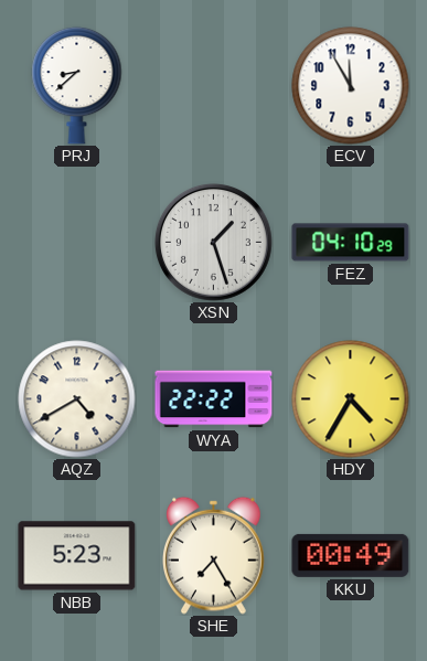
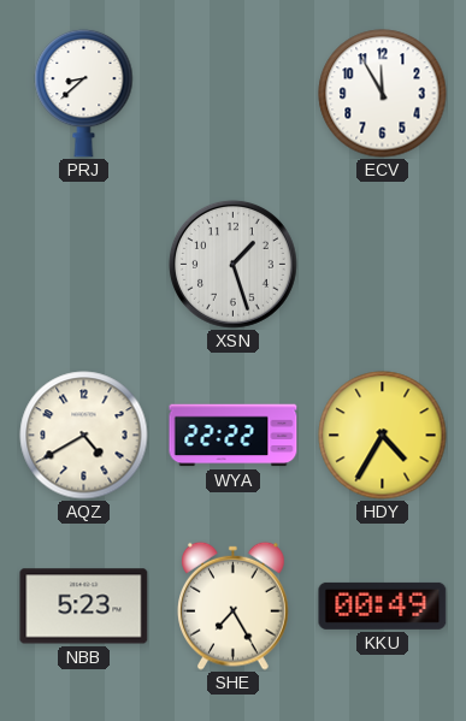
FEZ: 04:10 -> none
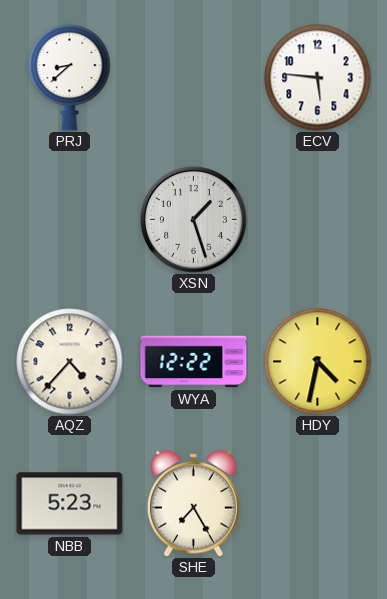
ECV: 11:55 -> 5:46
AQZ: 4:40 -> 4:37
WYA: 22:22 -> 12:22
HDY: 4:35 -> 4:32
KKU: 00:49 -> none
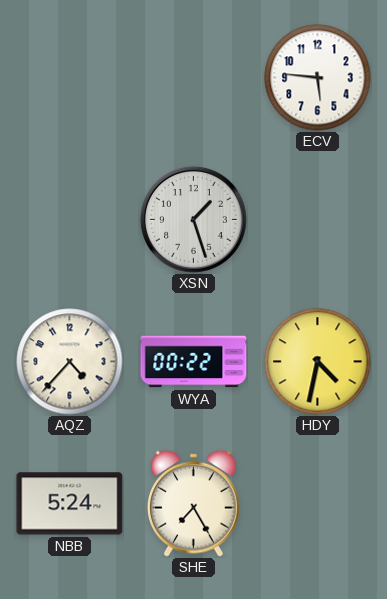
PRJ: 8:38 -> none
WYA: 12:22 -> 00:22
NBB: 5:23 -> 5:24
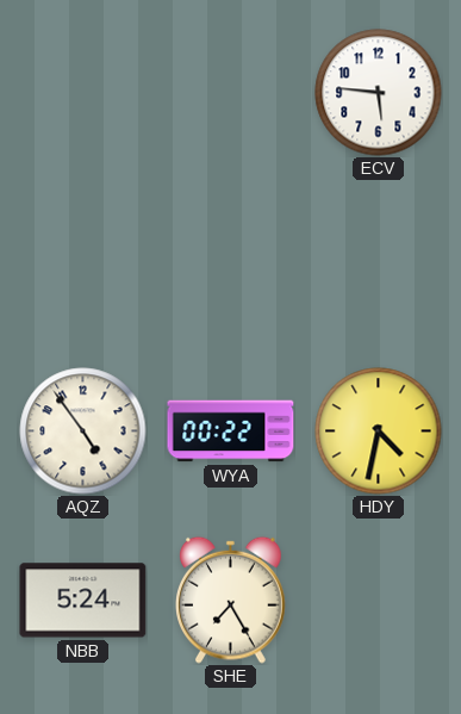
XSN: 1:27 -> none
AQZ: 4:37 -> 4:54
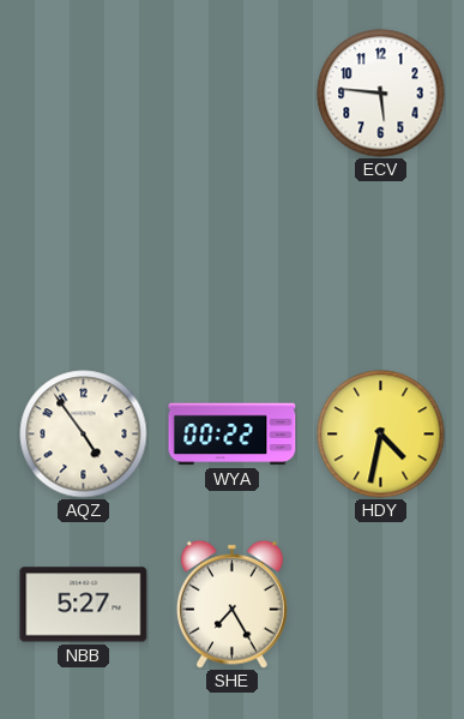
NBB: 5:24 -> 5:27
